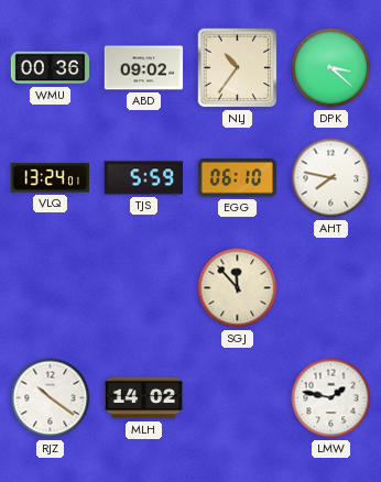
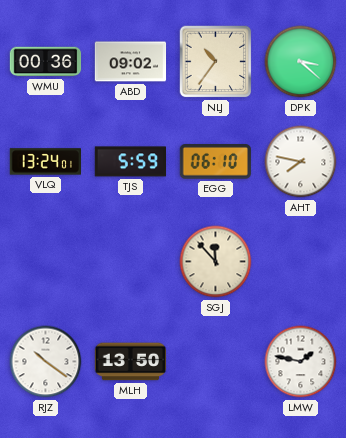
MLH: 14:02 -> 13:50
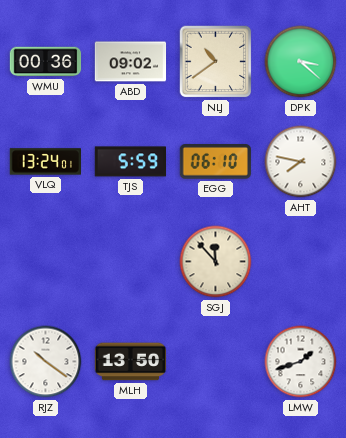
NLJ: 10:36 -> 10:39
LMW: 1:47 -> 1:42
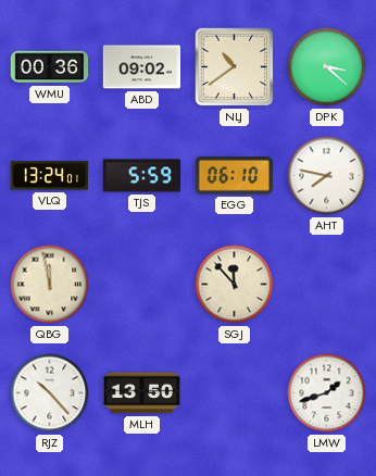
QBG: none -> 11:58
RJZ: 10:21 -> 10:23
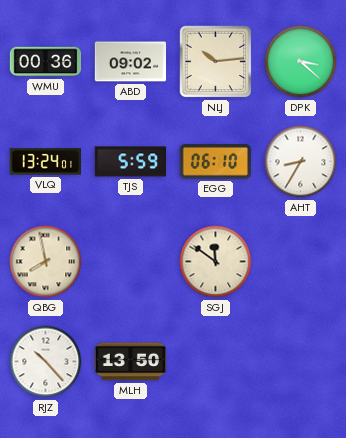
NLJ: 10:39 -> 10:14
AHT: 7:47 -> 8:35
QBG: 11:58 -> 7:58
SGJ: 11:53 -> 11:51
LMW: 1:42 -> none
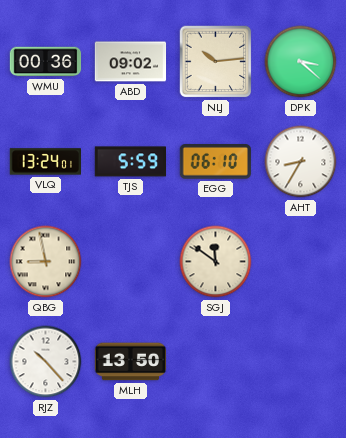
QBG: 7:58 -> 8:58
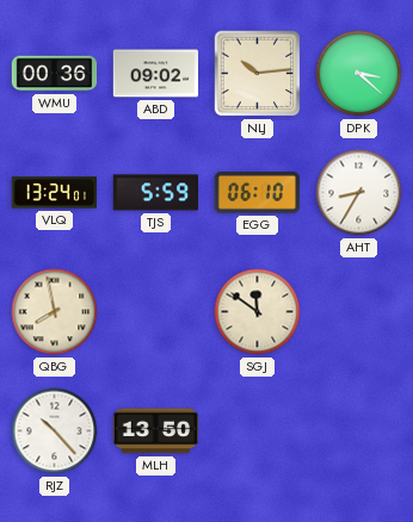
QBG: 8:58 -> 7:58
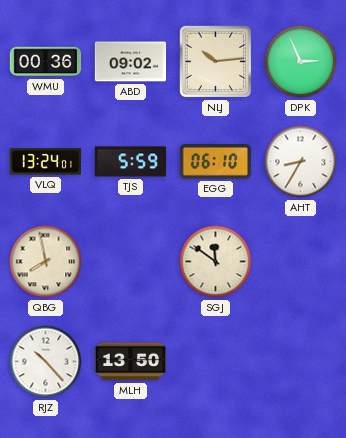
DPK: 3:22 -> 2:56
